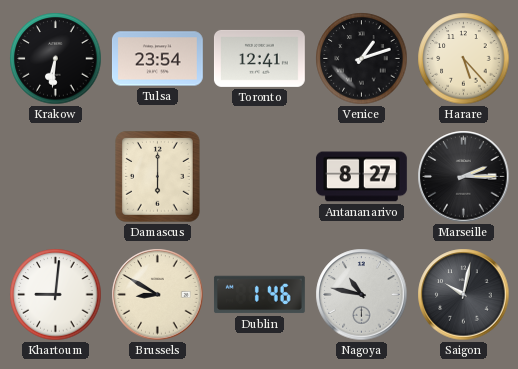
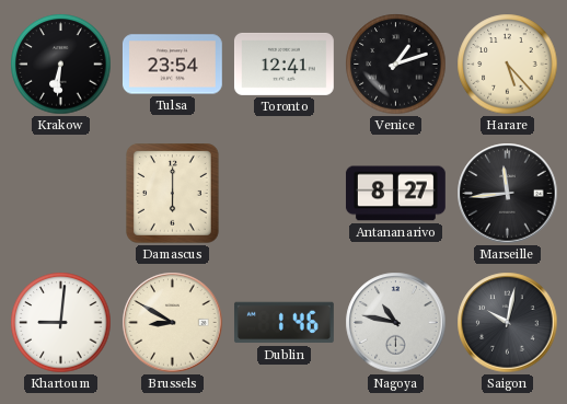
Marseille: 2:15 -> 11:44
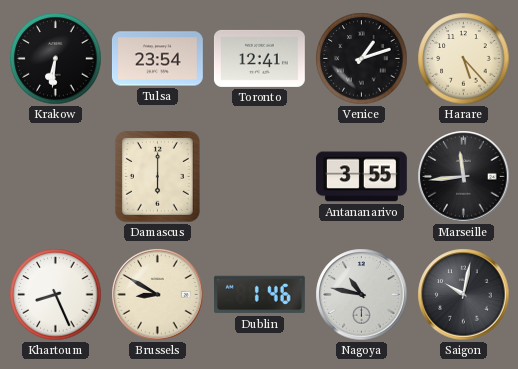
Antananarivo: 8:27 -> 3:55
Khartoum: 9:01 -> 8:26
